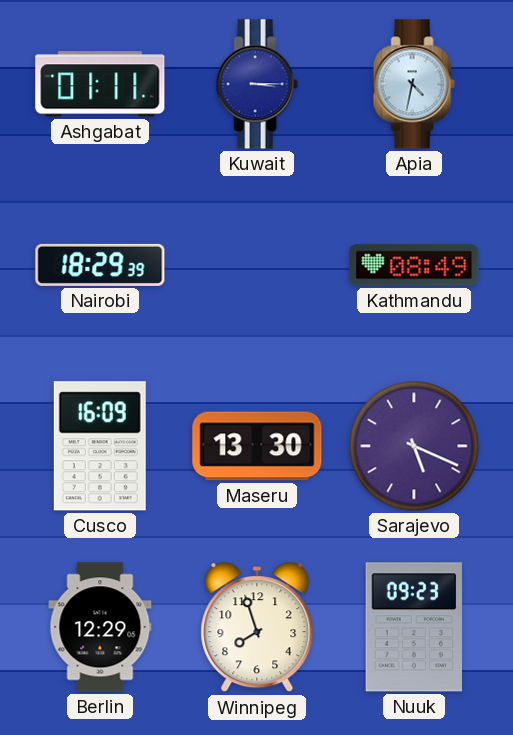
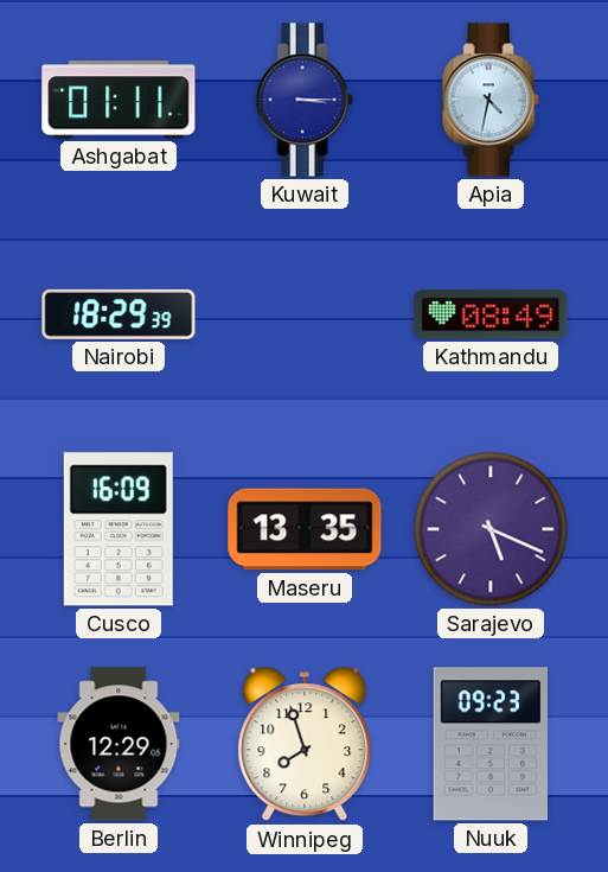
Maseru: 13:30 -> 13:35
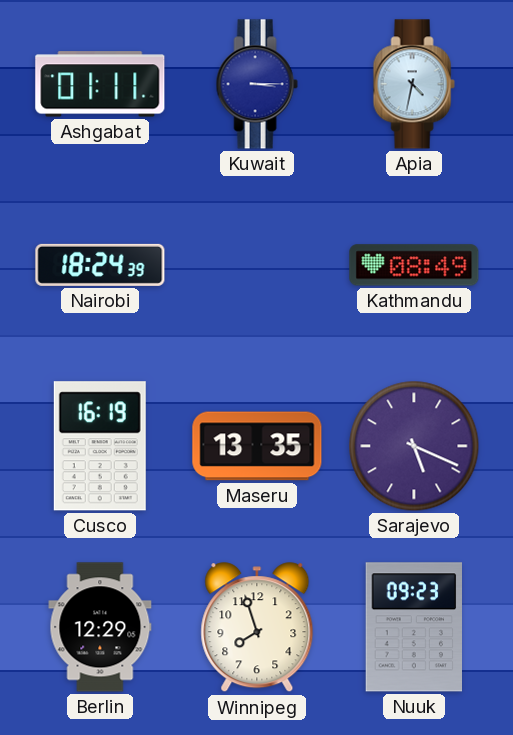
Nairobi: 18:29 -> 18:24
Cusco: 16:09 -> 16:19
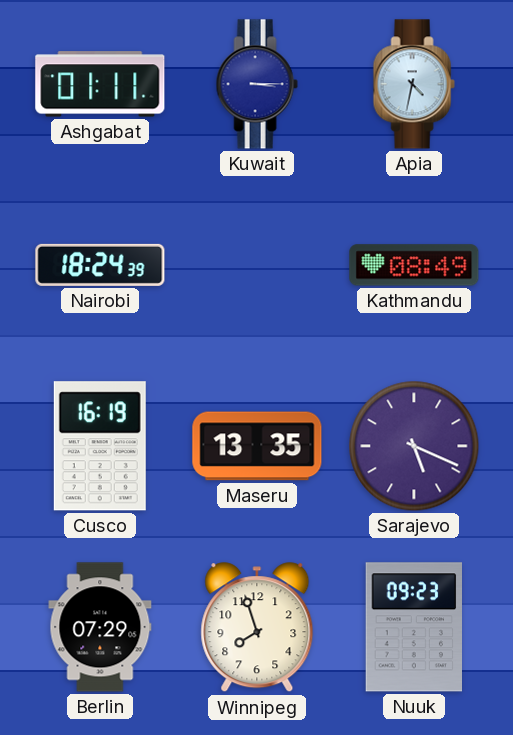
Berlin: 12:29 -> 07:29
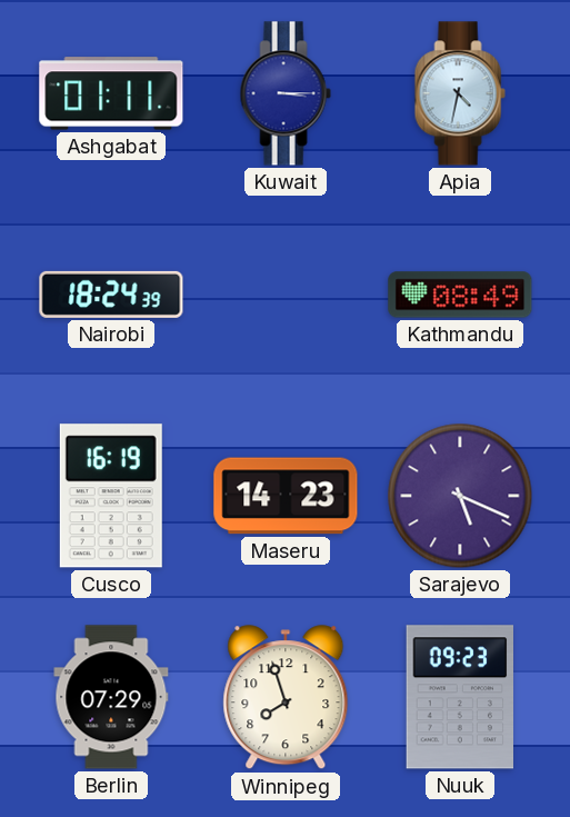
Maseru: 13:35 -> 14:23
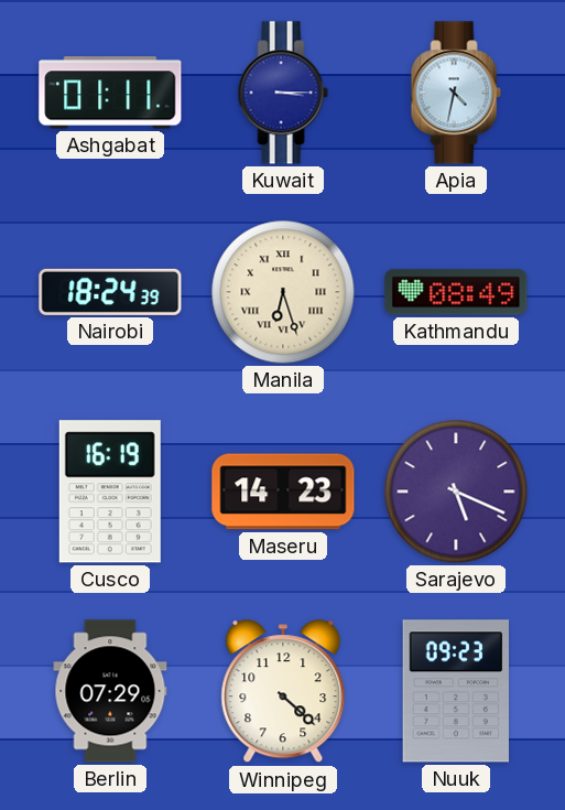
Manila: none -> 6:27
Winnipeg: 7:57 -> 4:22
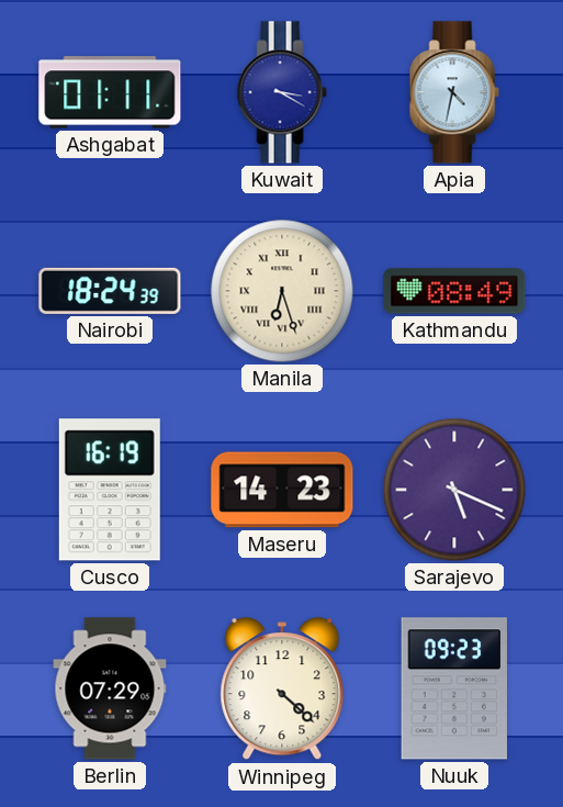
Kuwait: 3:15 -> 3:20
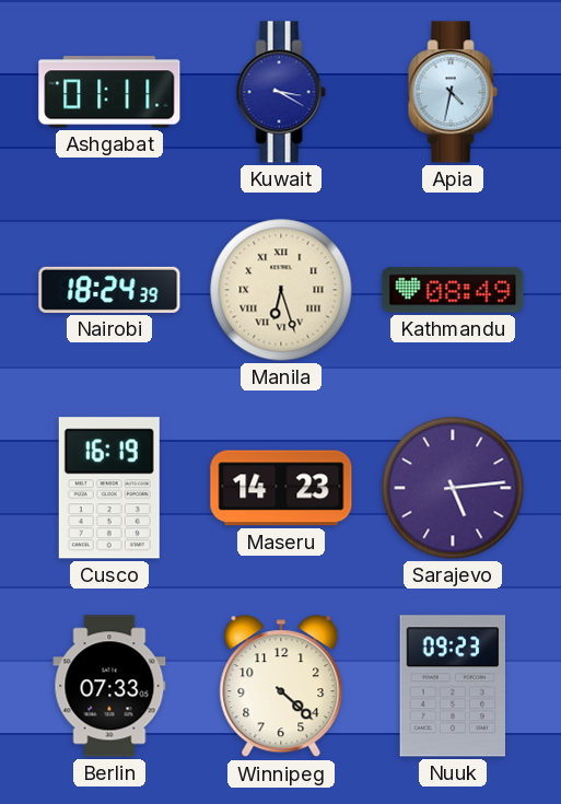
Sarajevo: 5:19 -> 5:14
Berlin: 07:29 -> 07:33
